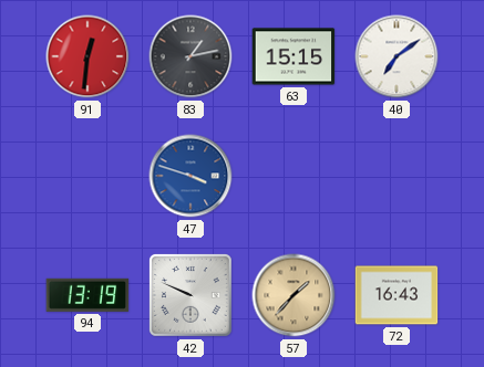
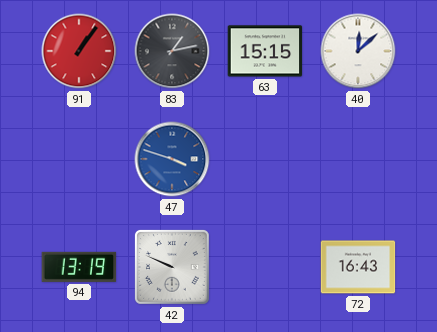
91: 12:31 -> 1:06
40: 7:09 -> 12:08
57: 1:37 -> none
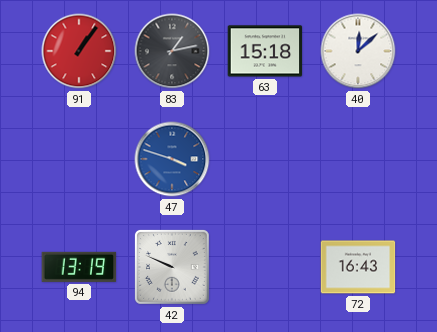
63: 15:15 -> 15:18
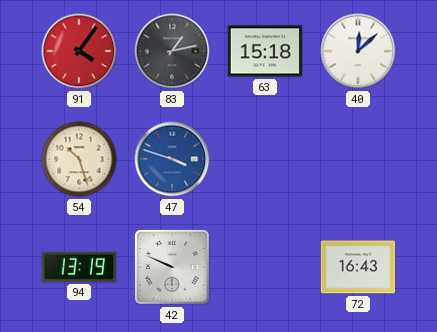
91: 1:06 -> 4:06
54: none -> 10:27
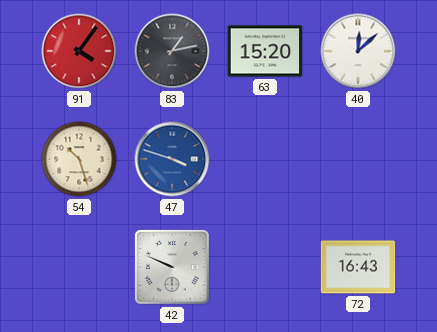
63: 15:18 -> 15:20
94: 13:19 -> none
